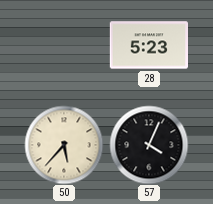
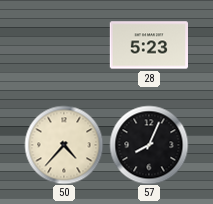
50: 5:37 -> 4:37
57: 4:04 -> 8:04
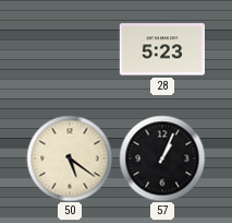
50: 4:37 -> 5:21
57: 8:04 -> 1:04
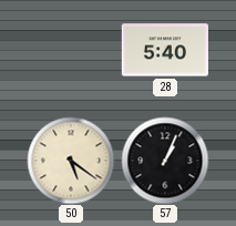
28: 5:23 -> 5:40
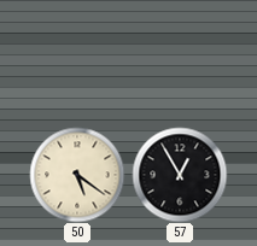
28: 5:40 -> none
57: 1:04 -> 12:55
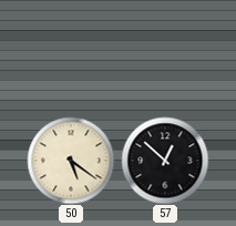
57: 12:55 -> 12:52
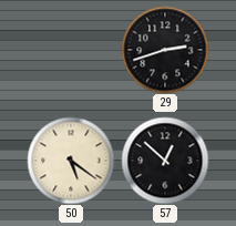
29: none -> 2:42
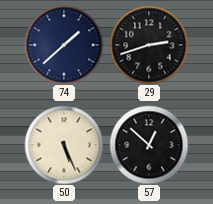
74: none -> 1:38
50: 5:21 -> 5:26
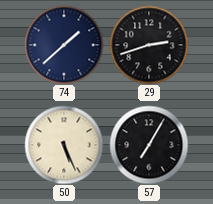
57: 12:52 -> 7:05
